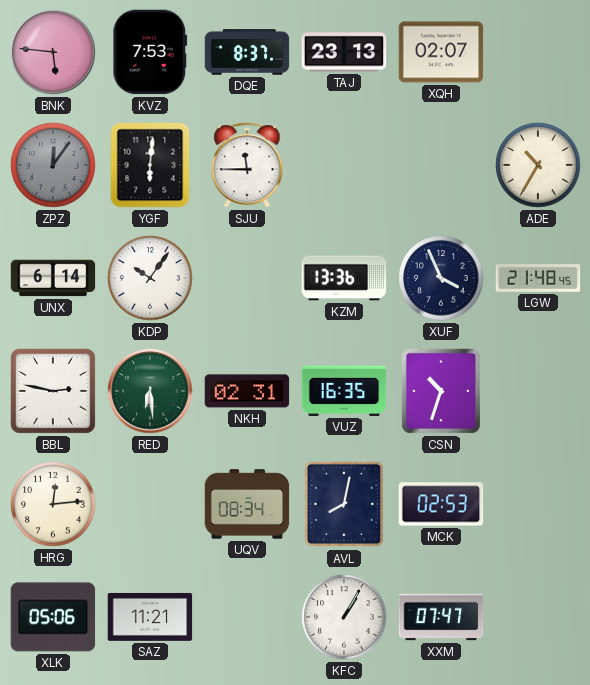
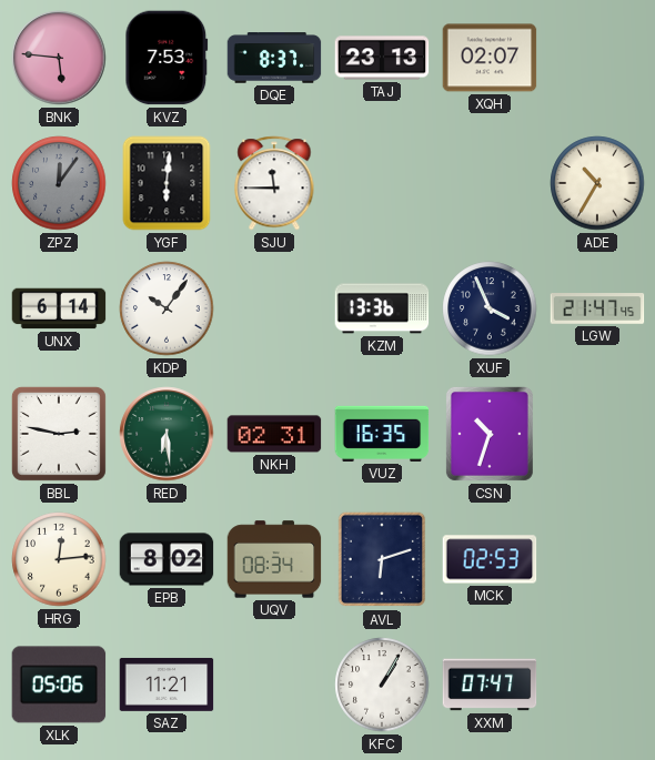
LGW: 21:48 -> 21:47
EPB: none -> 8:02
AVL: 8:02 -> 6:12
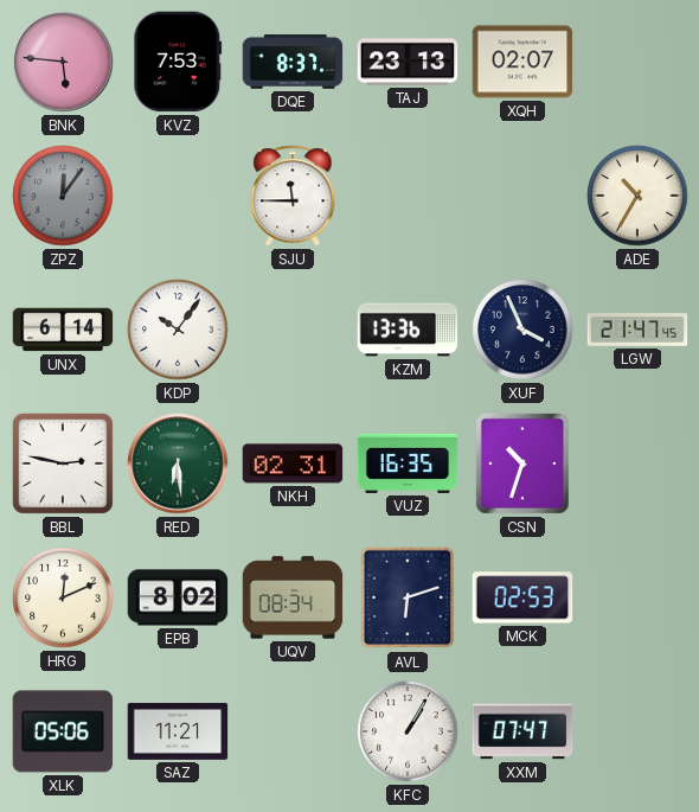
YGF: 6:01 -> none
HRG: 12:14 -> 12:11
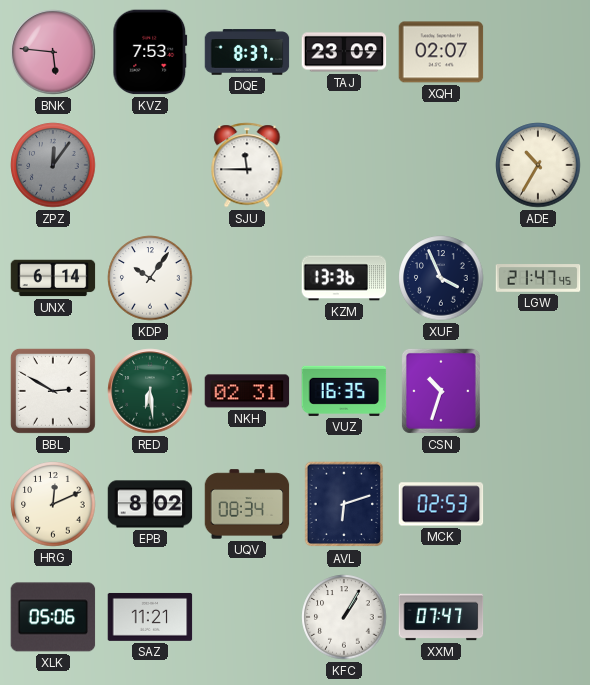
TAJ: 23:13 -> 23:09
BBL: 2:47 -> 2:50
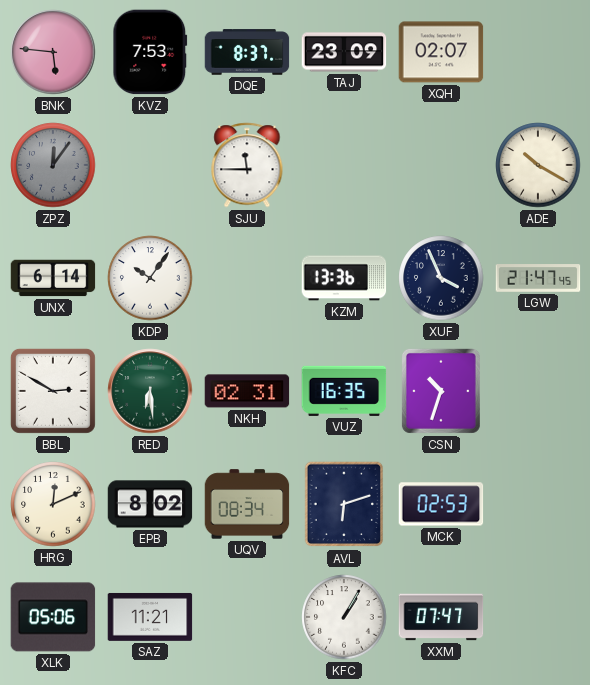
ADE: 10:35 -> 10:20
